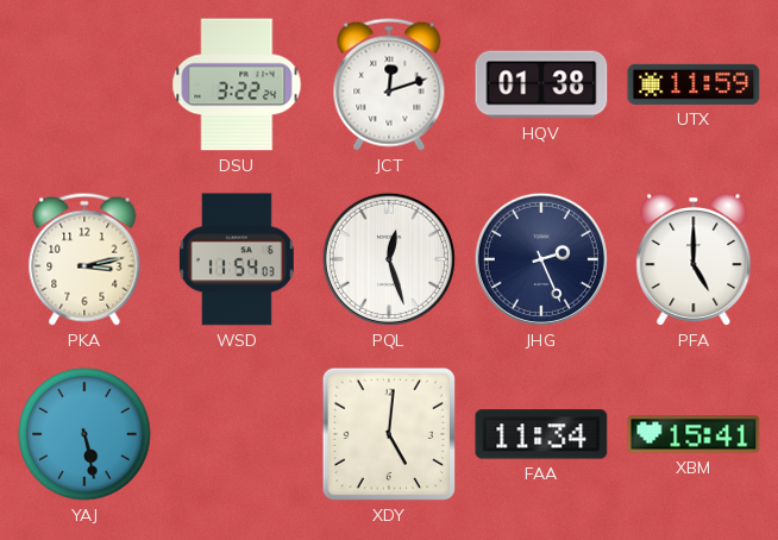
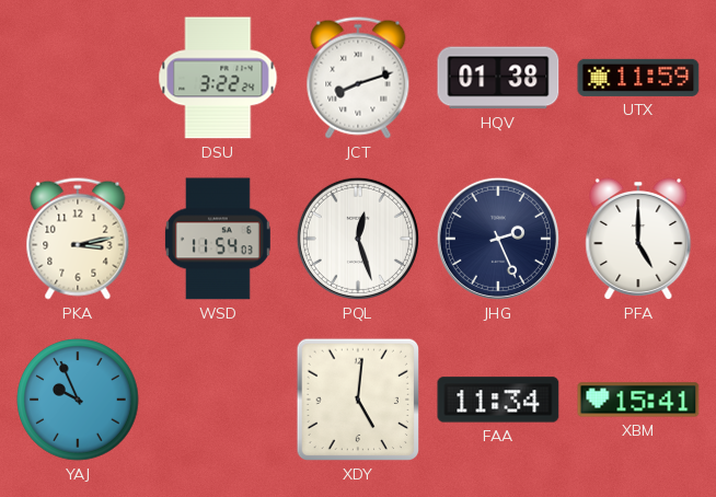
JCT: 12:12 -> 8:12
YAJ: 5:28 -> 9:56
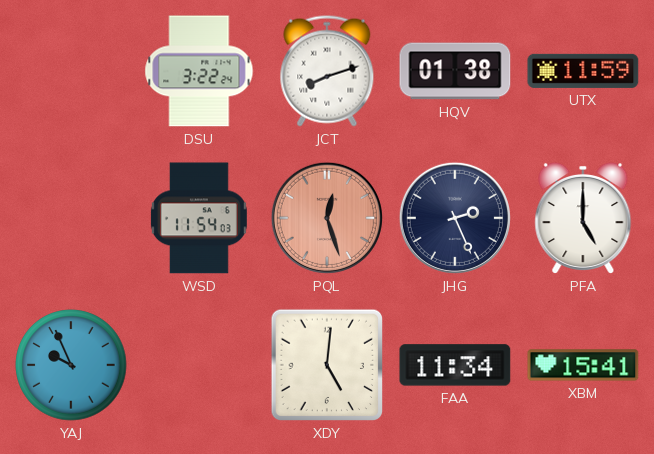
PKA: 3:13 -> none
PQL dial: white -> salmon
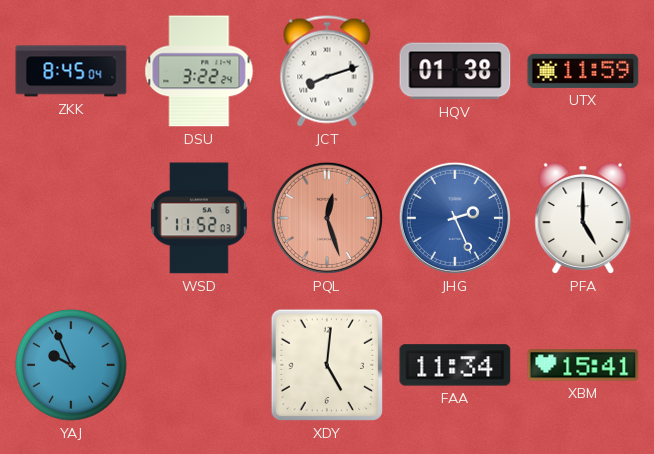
ZKK: none -> 8:45
WSD: 11:54 -> 11:52
JHG dial: navy -> blue
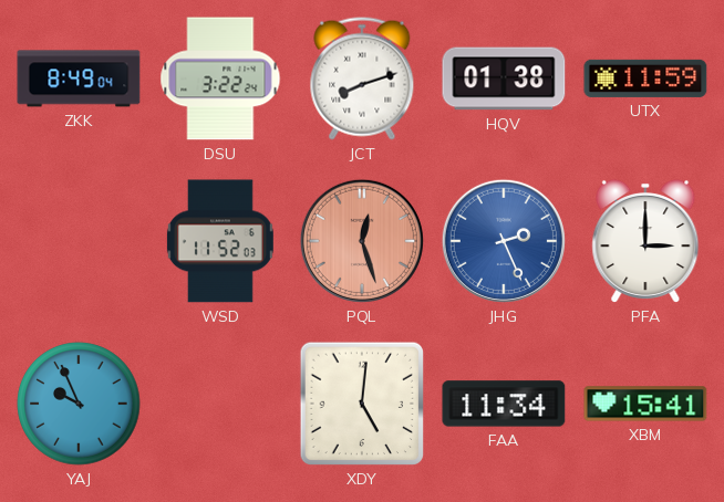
ZKK: 8:45 -> 8:49
PFA: 5:00 -> 3:00
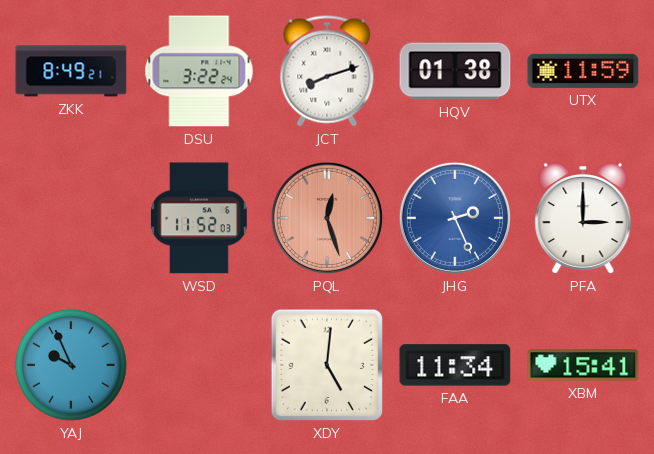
ZKK: 8:49:04 -> 8:49:21
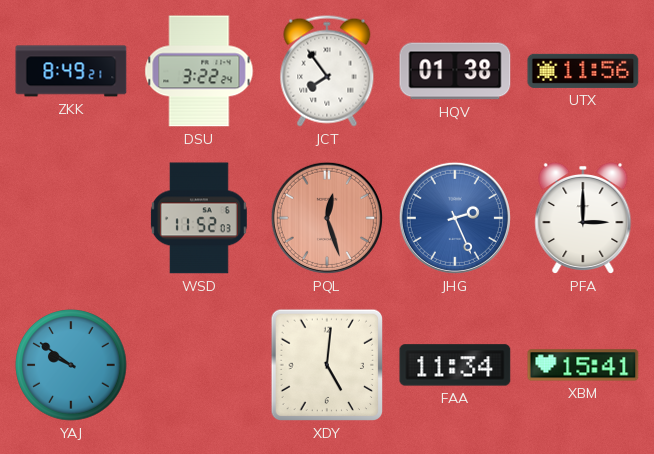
JCT: 8:12 -> 7:54
UTX: 11:59 -> 11:56
YAJ: 9:56 -> 9:51
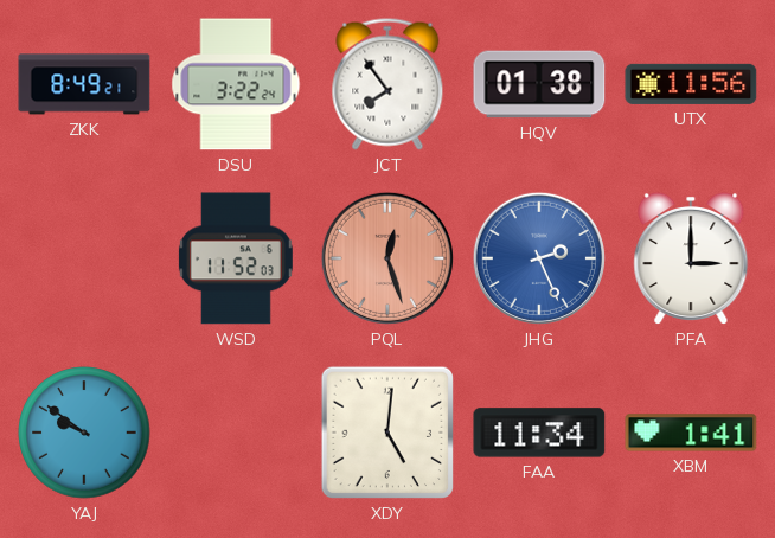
XBM: 15:41 -> 1:41
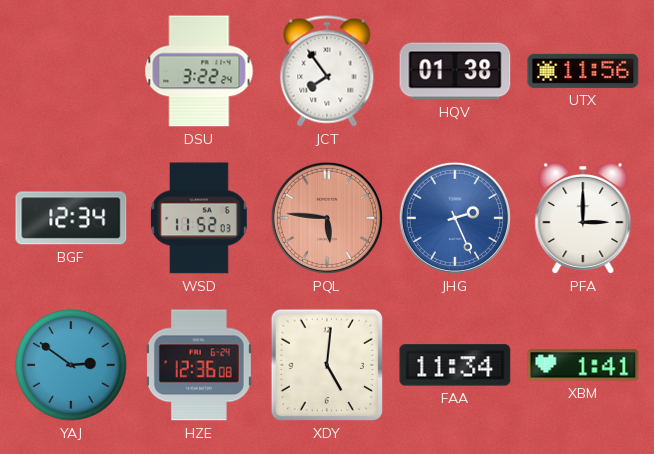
ZKK: 8:49 -> none
BGF: none -> 12:34
PQL: 12:27 -> 5:46
YAJ: 9:51 -> 2:51
HZE: none -> 12:36
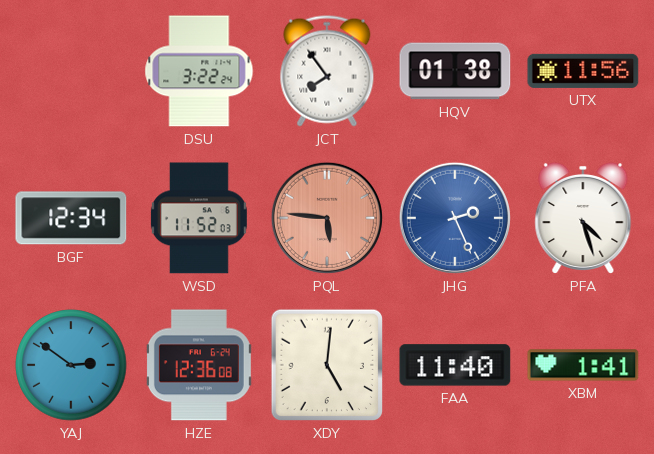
PFA: 3:00 -> 4:27
FAA: 11:34 -> 11:40
